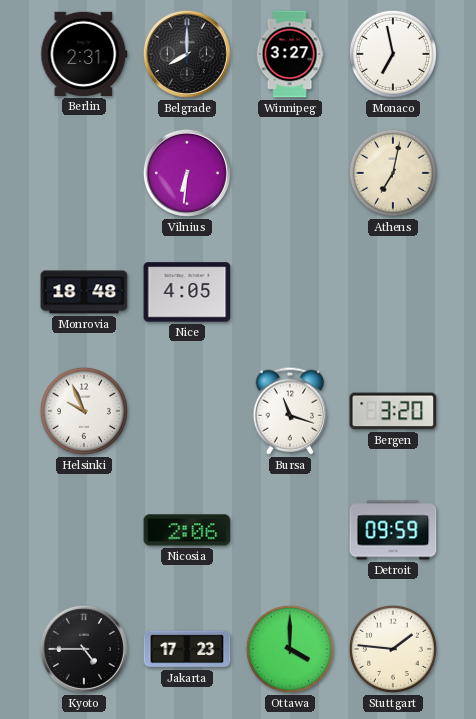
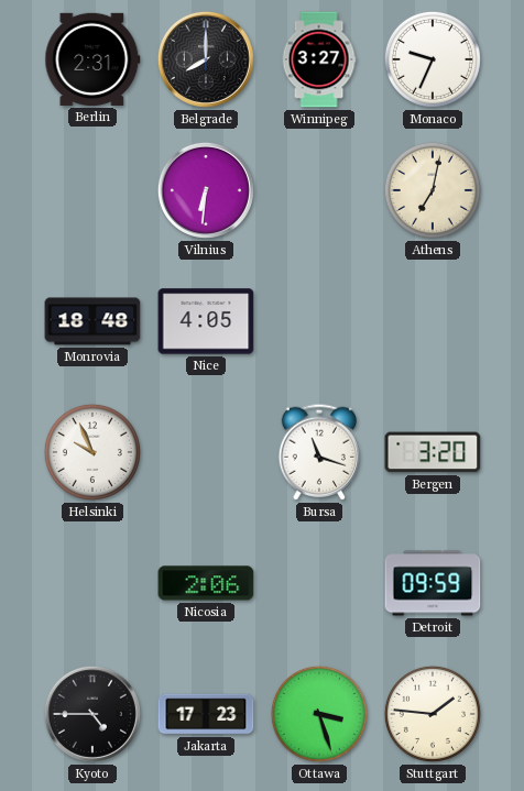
Monaco: 6:58 -> 9:34
Ottawa: 4:00 -> 3:27
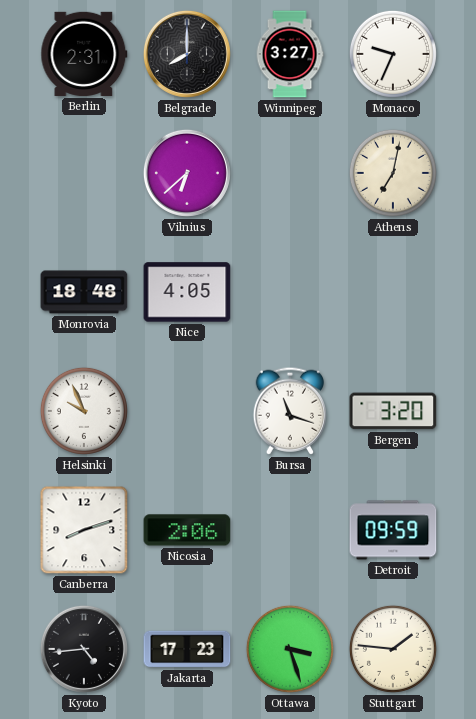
Vilnius: 6:31 -> 6:38
Canberra: none -> 8:12
Kyoto: 4:45 -> 4:44
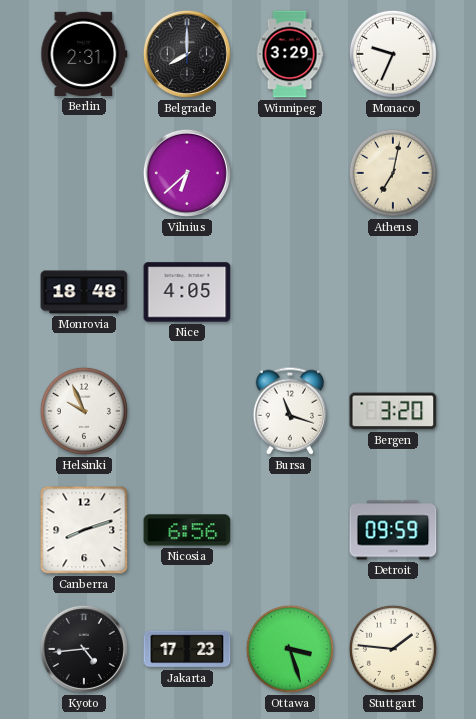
Winnipeg: 3:27 -> 3:29
Nicosia: 2:06 -> 6:56
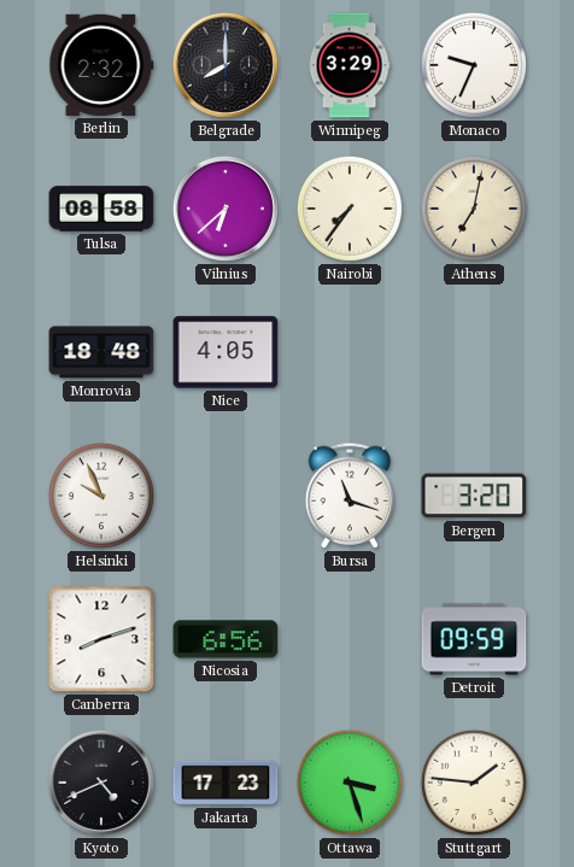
Berlin: 2:31 -> 2:32
Tulsa: none -> 08:58
Nairobi: none -> 7:36
Kyoto: 4:44 -> 4:41
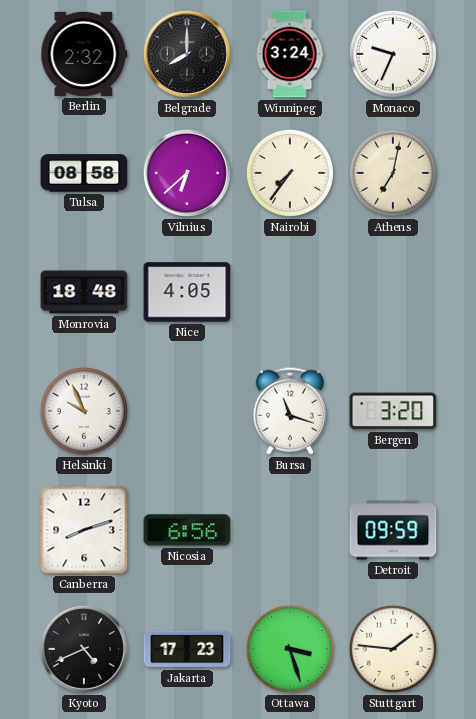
Winnipeg: 3:29 -> 3:24
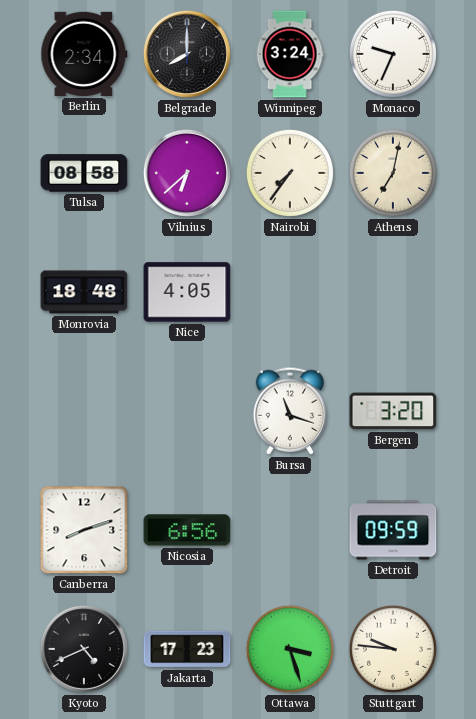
Berlin: 2:32 -> 2:34
Helsinki: 9:56 -> none
Stuttgart: 1:46 -> 9:46
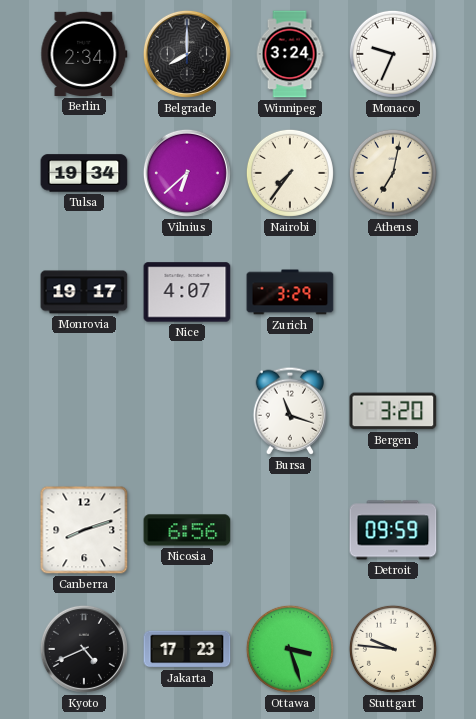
Tulsa: 08:58 -> 19:34
Monrovia: 18:48 -> 19:17
Nice: 4:05 -> 4:07
Zurich: none -> 3:29
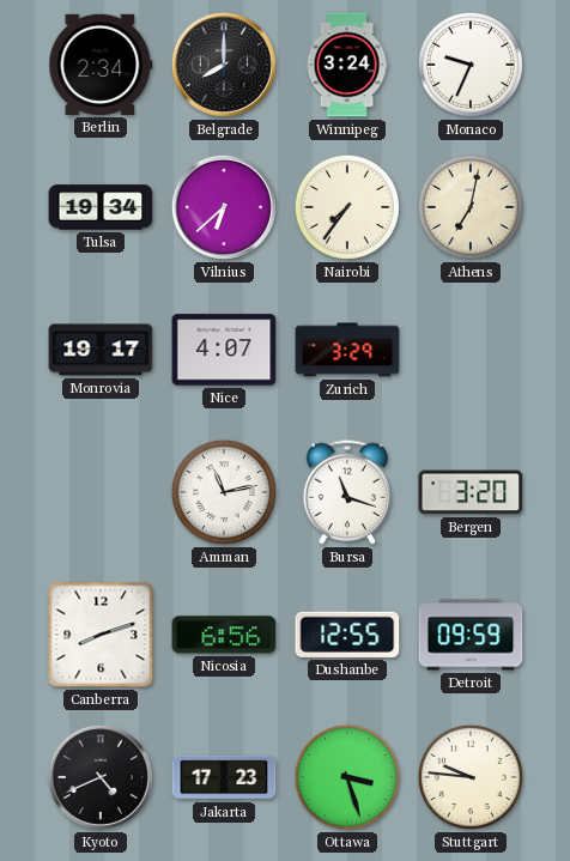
Amman: none -> 11:13
Dushanbe: none -> 12:55
